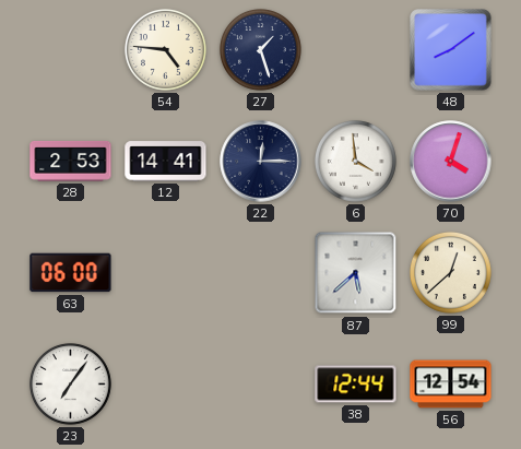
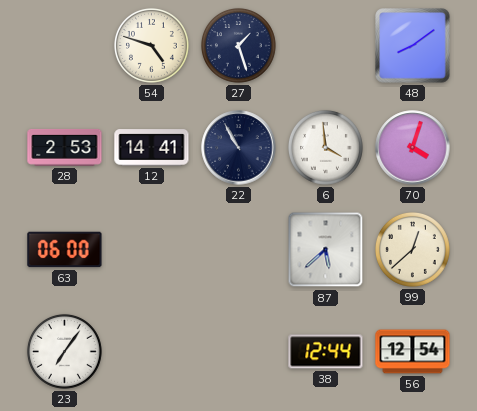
54: 4:46 -> 4:48
22: 12:15 -> 10:55
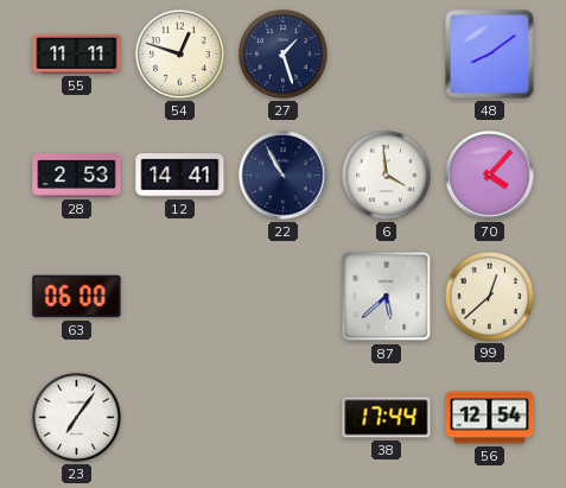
55: none -> 11:11
54: 4:48 -> 12:48
70: 4:03 -> 4:07
38: 12:44 -> 17:44
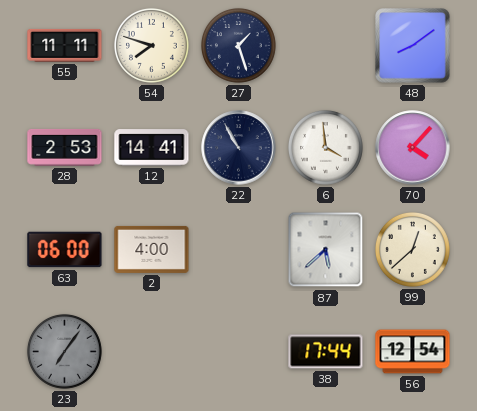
54: 12:48 -> 7:48
2: none -> 4:00
23 dial: white -> grey
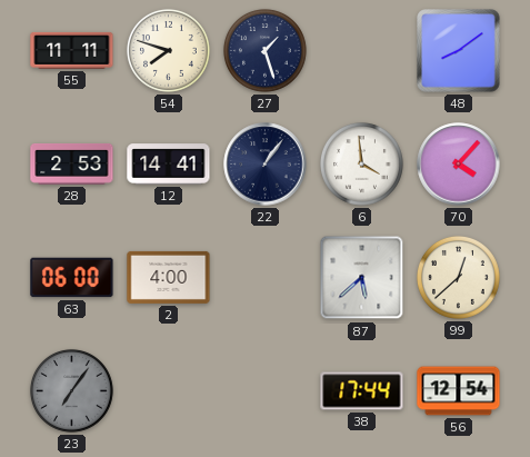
22: 10:55 -> 1:06
